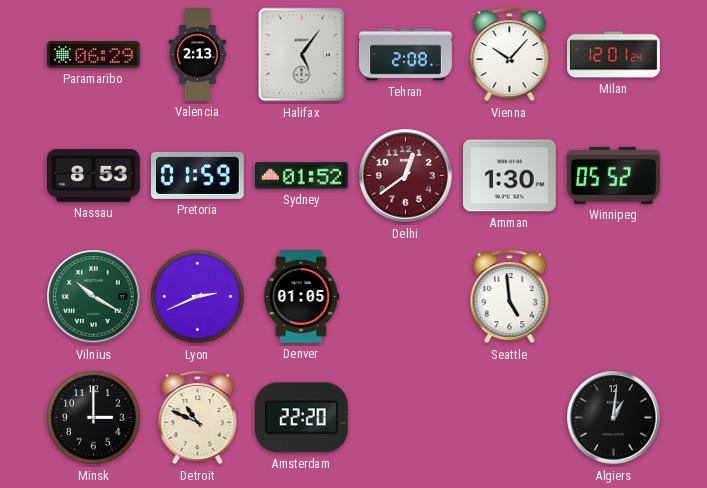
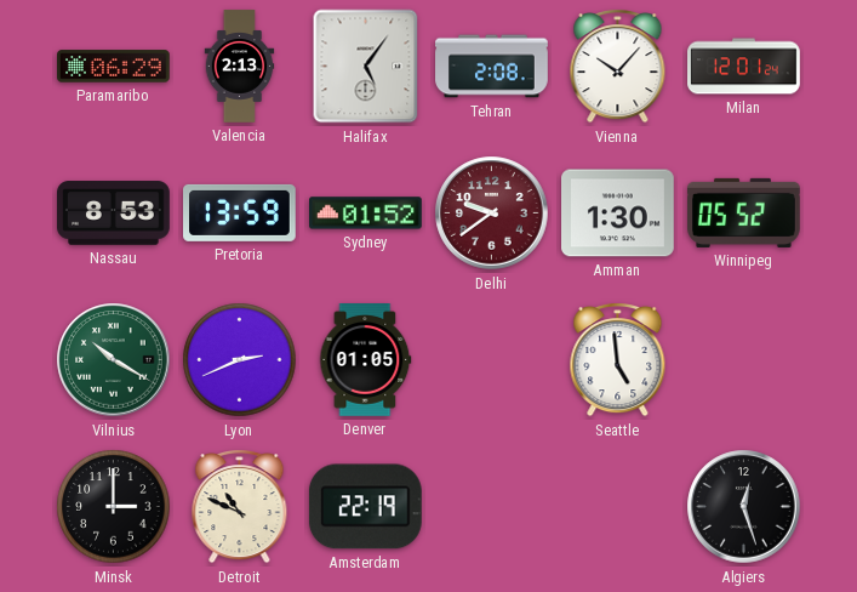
Pretoria: 01:59 -> 13:59
Delhi: 12:39 -> 9:39
Amsterdam: 22:20 -> 22:19
Algiers: 1:01 -> 12:27
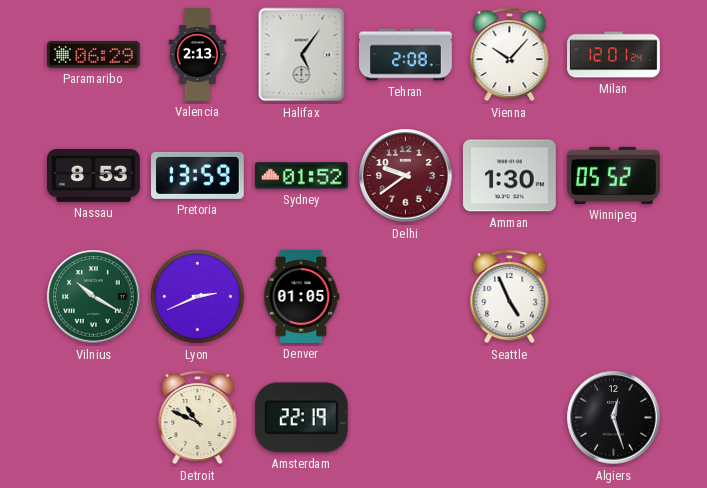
Seattle: 4:59 -> 4:56
Minsk: 3:00 -> none
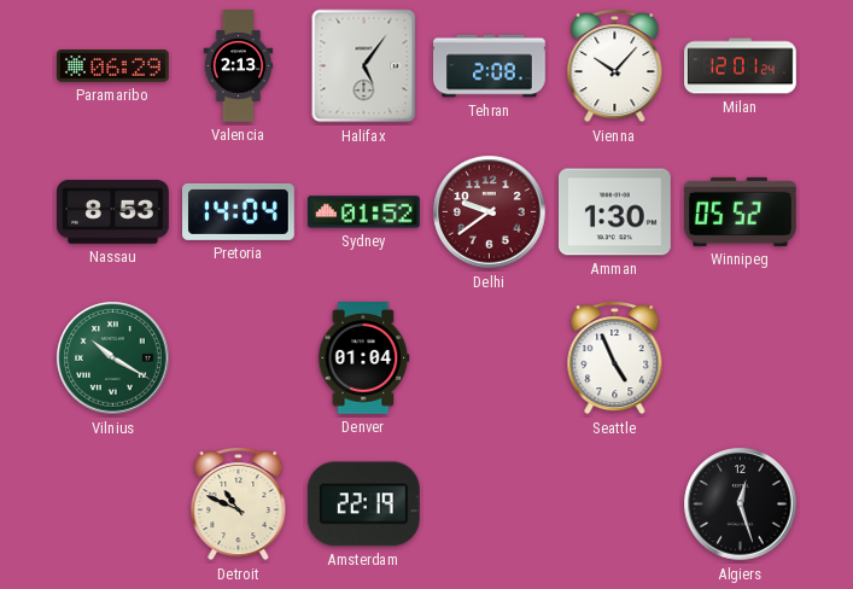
Pretoria: 13:59 -> 14:04
Lyon: 2:41 -> none
Denver: 01:05 -> 01:04
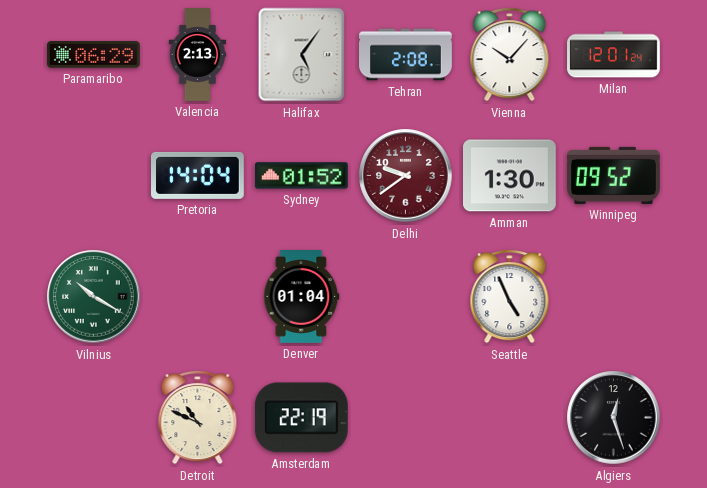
Nassau: 8:53 -> none
Winnipeg: 05:52 -> 09:52
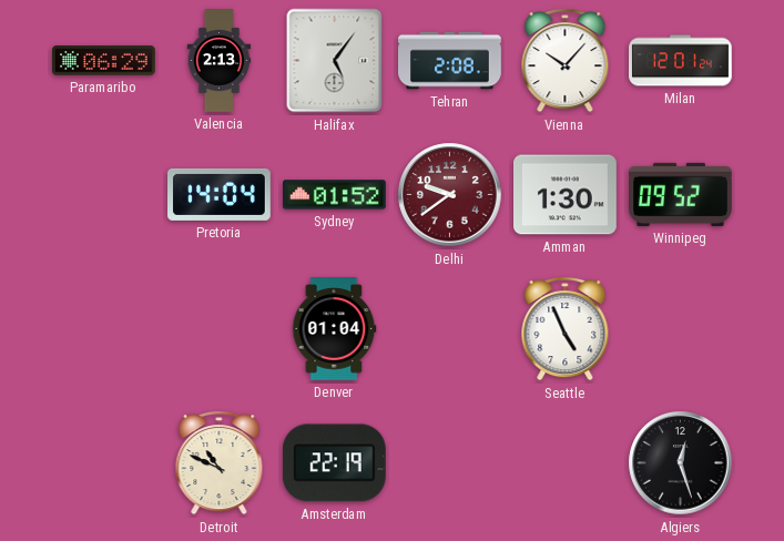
Vilnius: 10:20 -> none
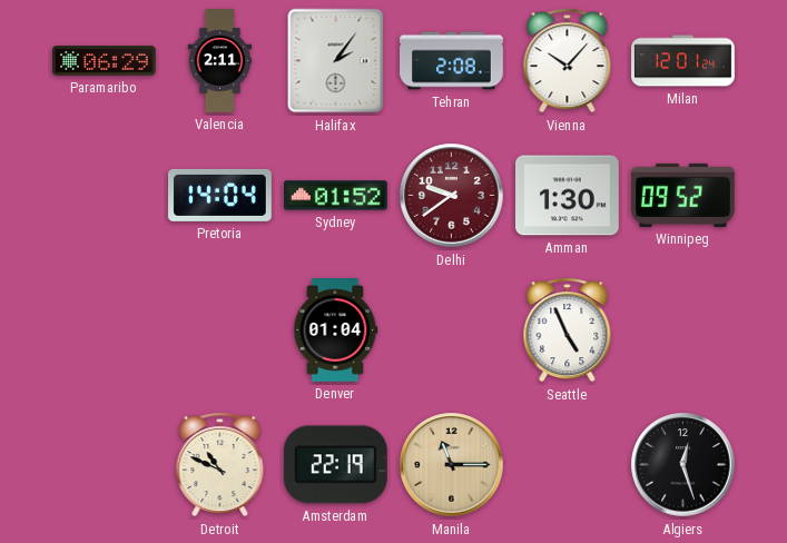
Valencia: 2:13 -> 2:11
Halifax: 5:06 -> 2:06
Manila: none -> 11:15
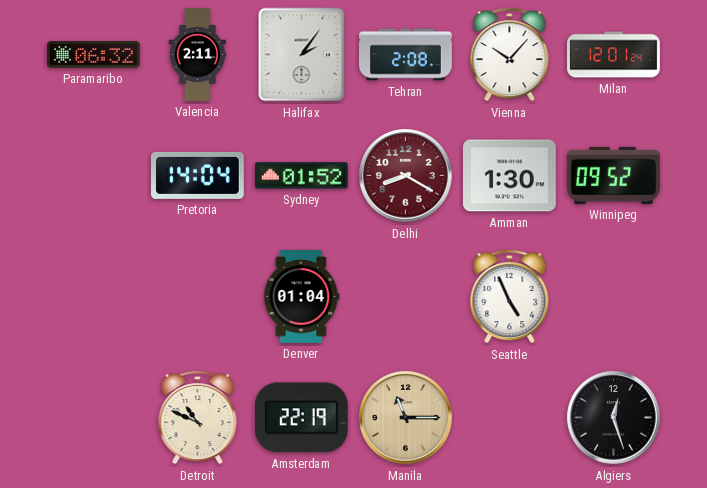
Paramaribo: 06:29 -> 06:32
Delhi: 9:39 -> 8:20
